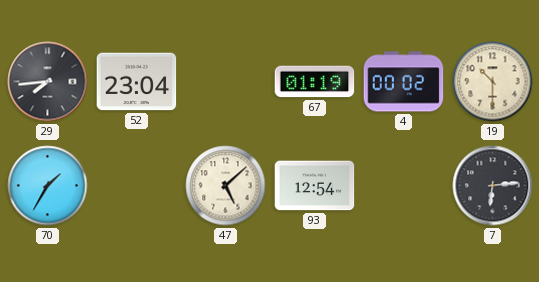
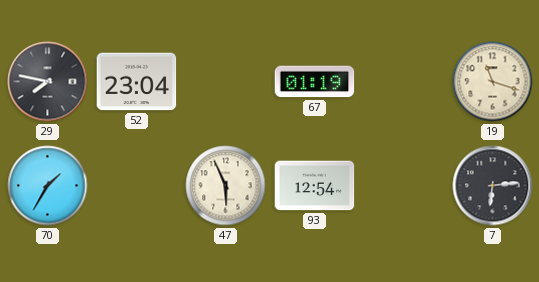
29: 7:44 -> 7:47
4: 00:02 -> none
19: 10:30 -> 11:18
47: 5:08 -> 5:56
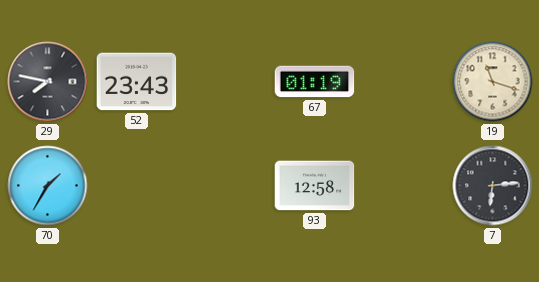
52: 23:04 -> 23:43
47: 5:56 -> none
93: 12:54 -> 12:58
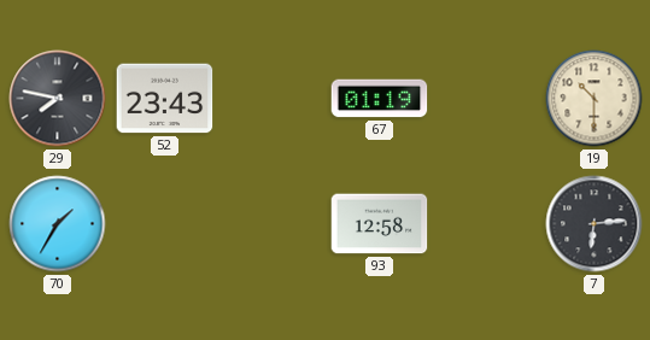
19: 11:18 -> 10:30
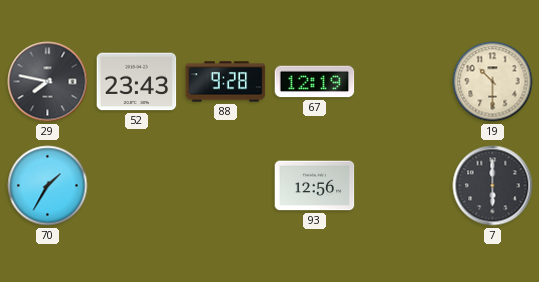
88: none -> 9:28
67: 01:19 -> 12:19
93: 12:58 -> 12:56
7: 6:14 -> 6:00
